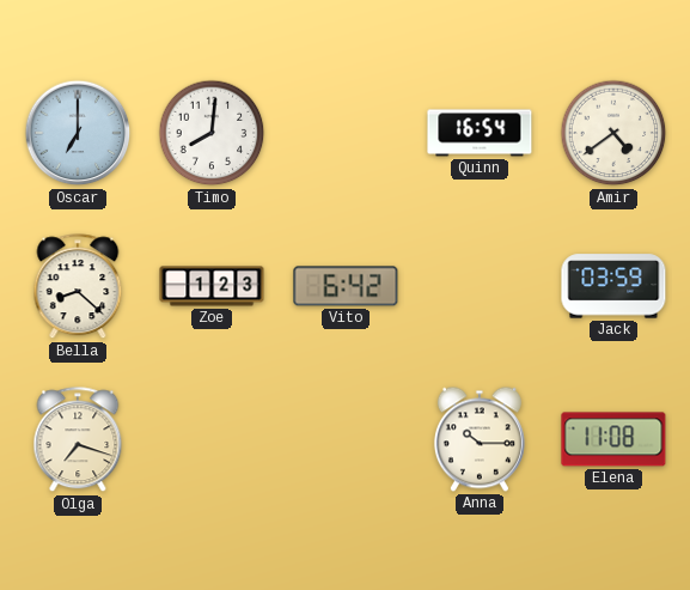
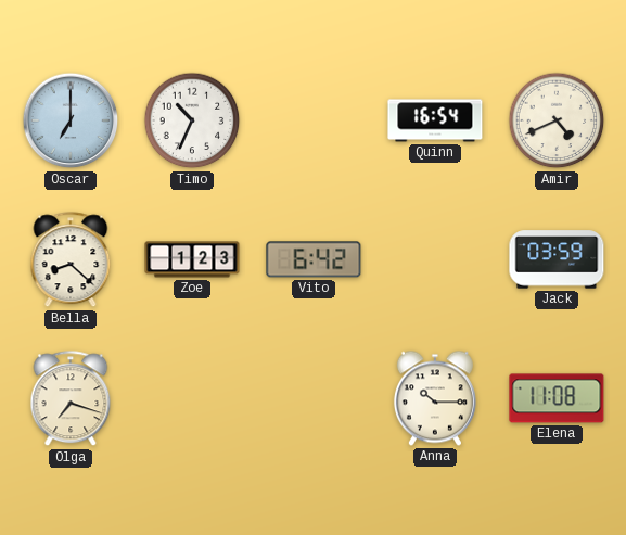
Timo: 8:01 -> 10:34
Amir: 4:39 -> 4:41
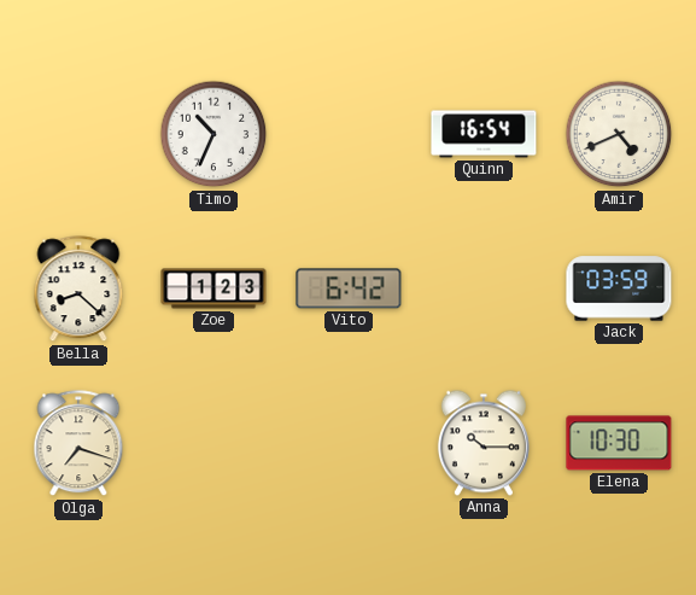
Oscar: 7:00 -> none
Elena: 11:08 -> 10:30
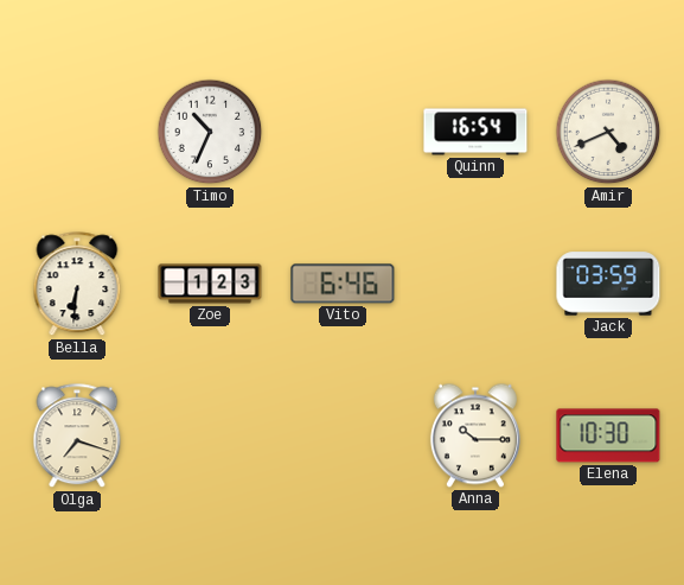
Bella: 8:22 -> 6:31
Vito: 6:42 -> 6:46
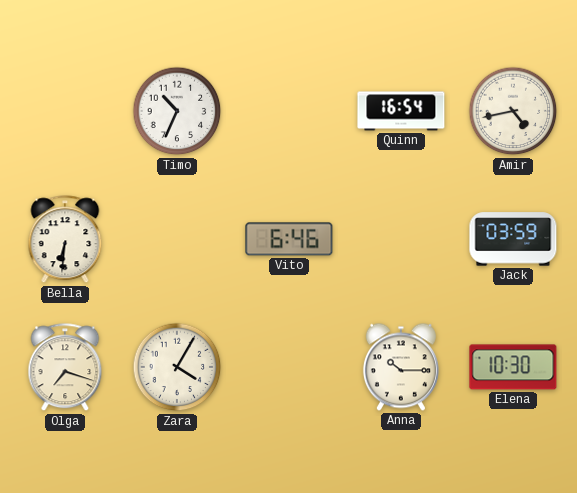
Amir: 4:41 -> 4:43
Zoe: 1:23 -> none
Zara: none -> 4:05
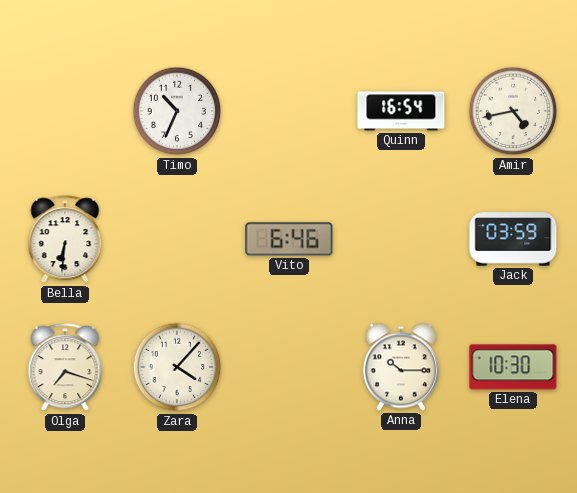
Zara: 4:05 -> 4:07
